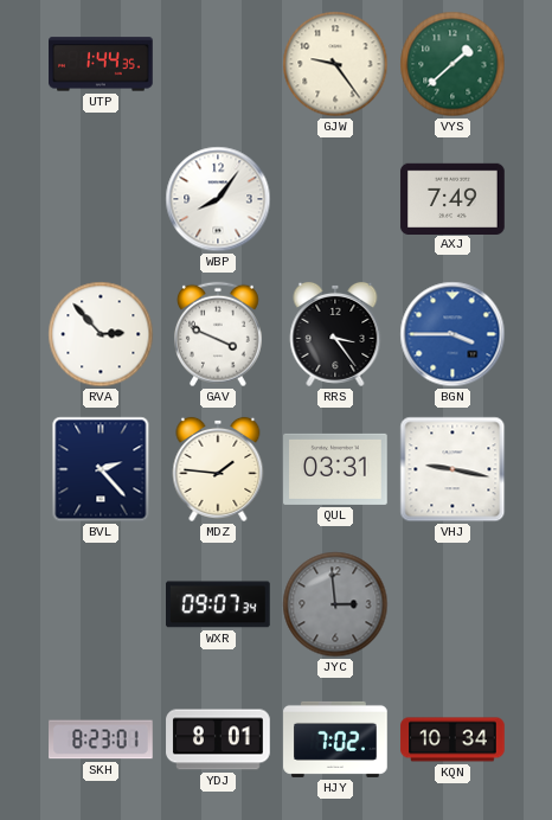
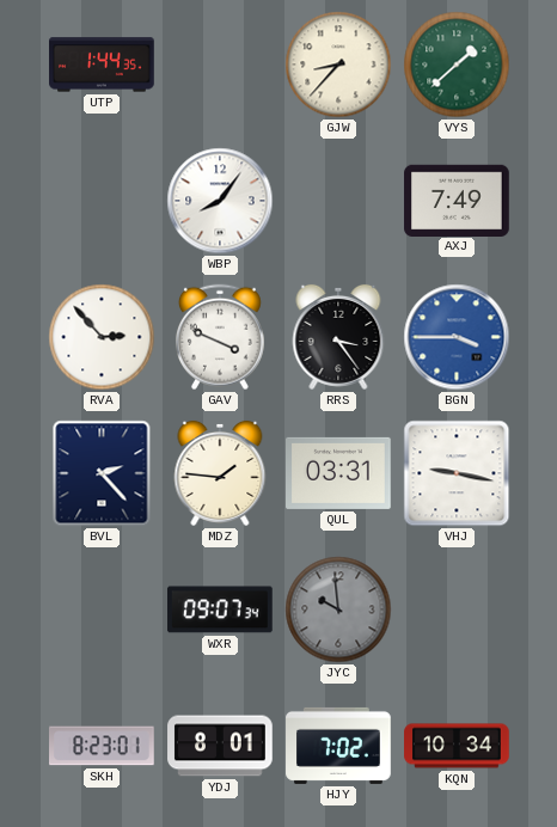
GJW: 9:24 -> 8:37
JYC: 2:59 -> 9:59
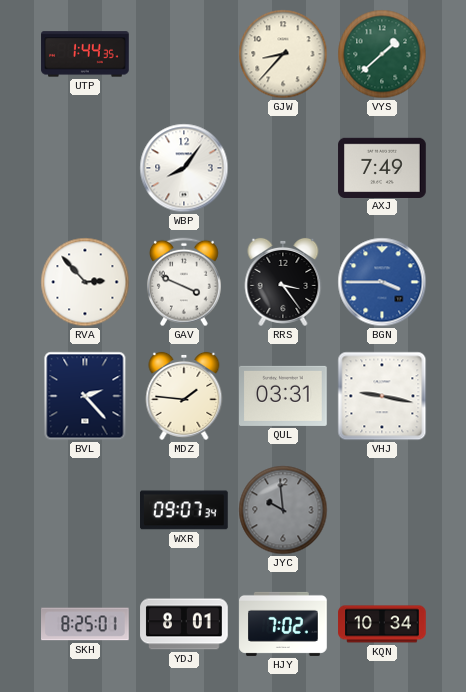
SKH: 8:23 -> 8:25
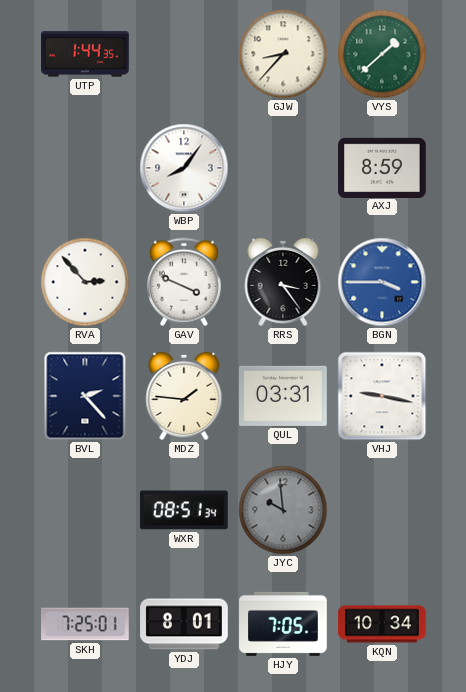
AXJ: 7:49 -> 8:59
WXR: 09:07 -> 08:51
SKH: 8:25 -> 7:25
HJY: 7:02 -> 7:05
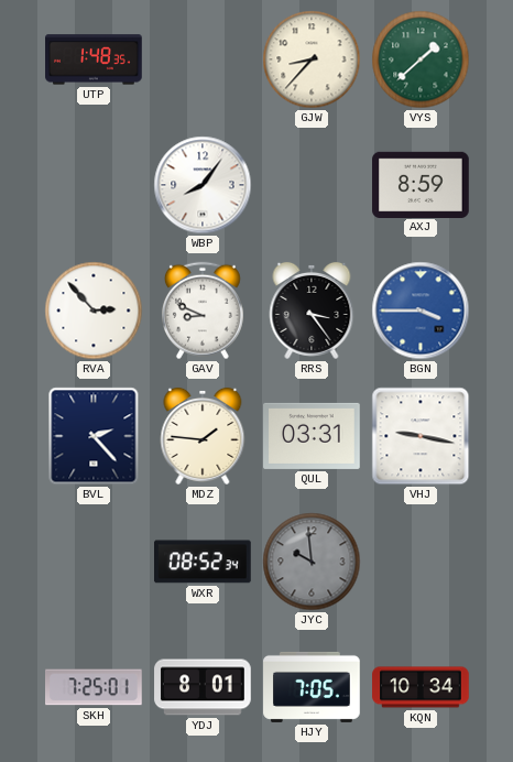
UTP: 1:44 -> 1:48
GAV: 3:49 -> 8:49
WXR: 08:51 -> 08:52
